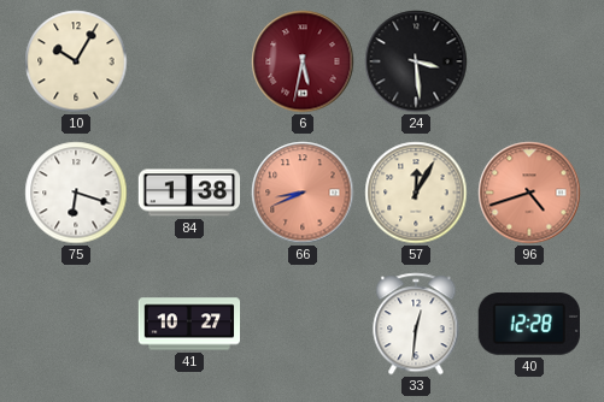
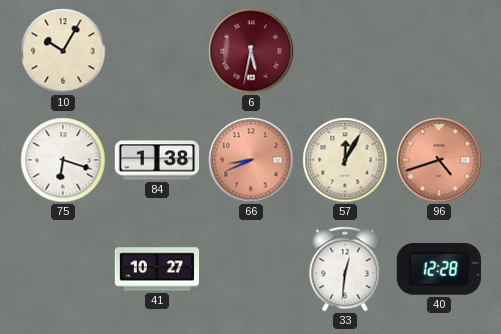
24: 3:29 -> none
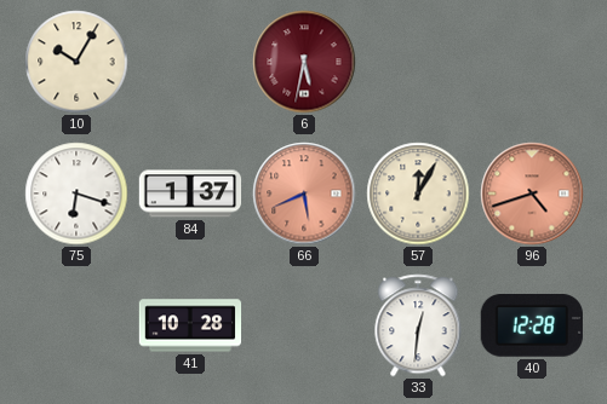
84: 1:38 -> 1:37
66: 8:41 -> 5:41
41: 10:27 -> 10:28
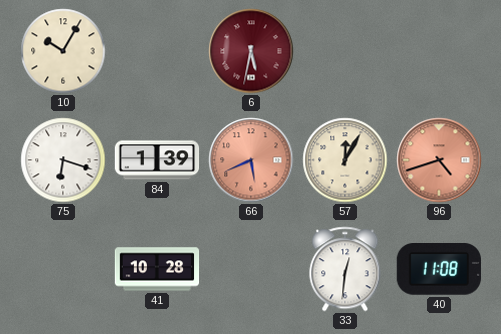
84: 1:37 -> 1:39
40: 12:28 -> 11:08
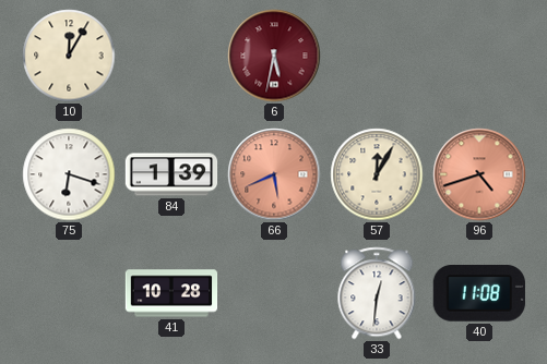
10: 10:05 -> 12:05
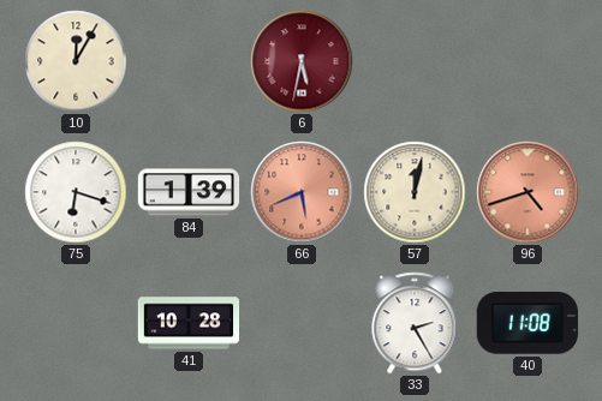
57: 12:05 -> 12:02
33: 12:31 -> 2:25
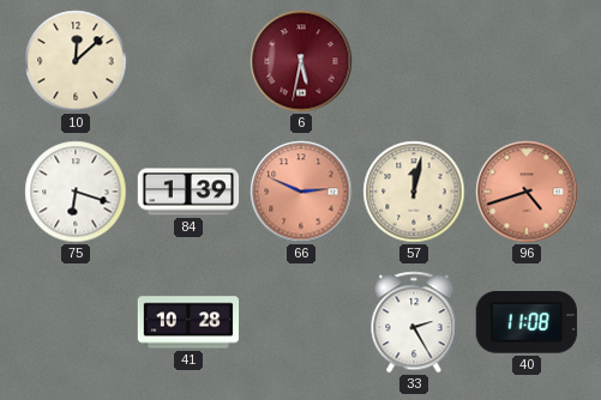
10: 12:05 -> 12:08
66: 5:41 -> 2:49
